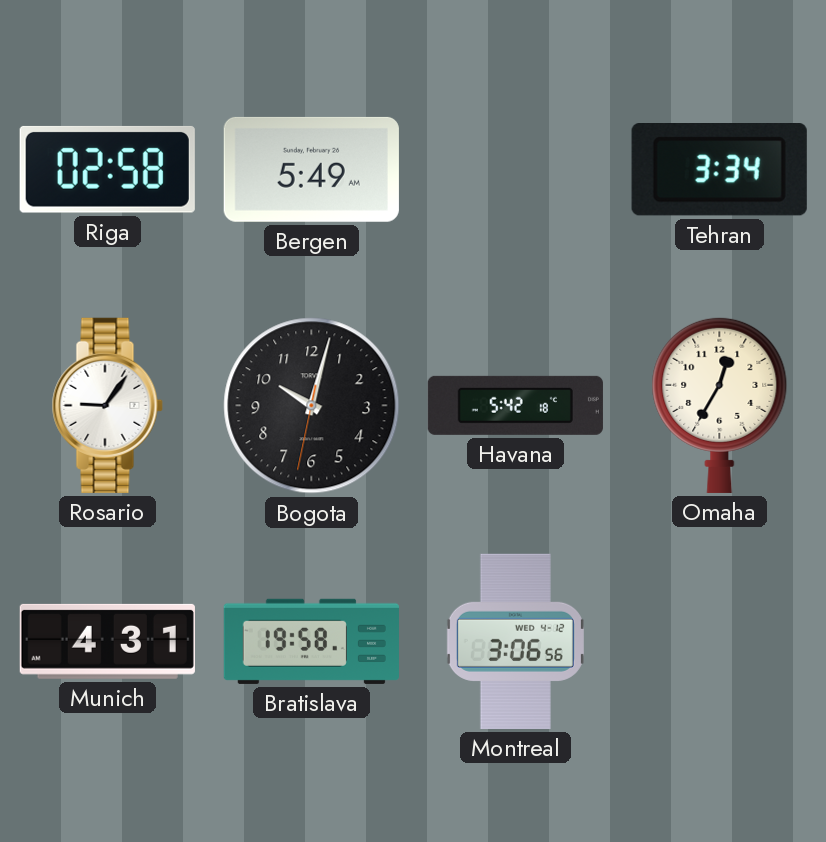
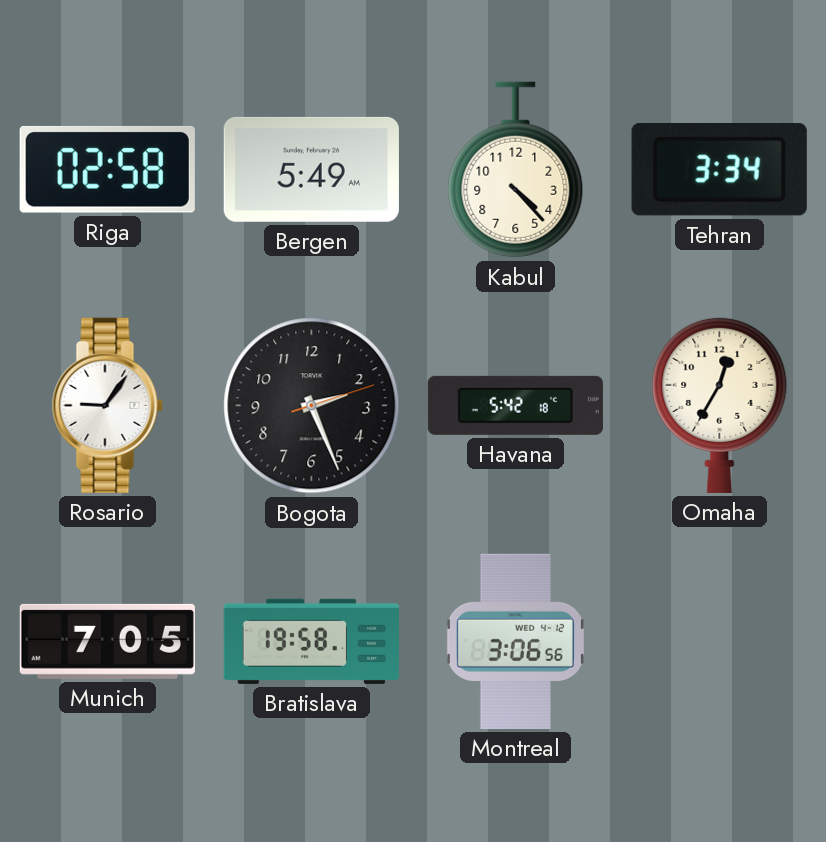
Kabul: none -> 4:23
Bogota: 10:02 -> 2:26
Munich: 4:31 -> 7:05
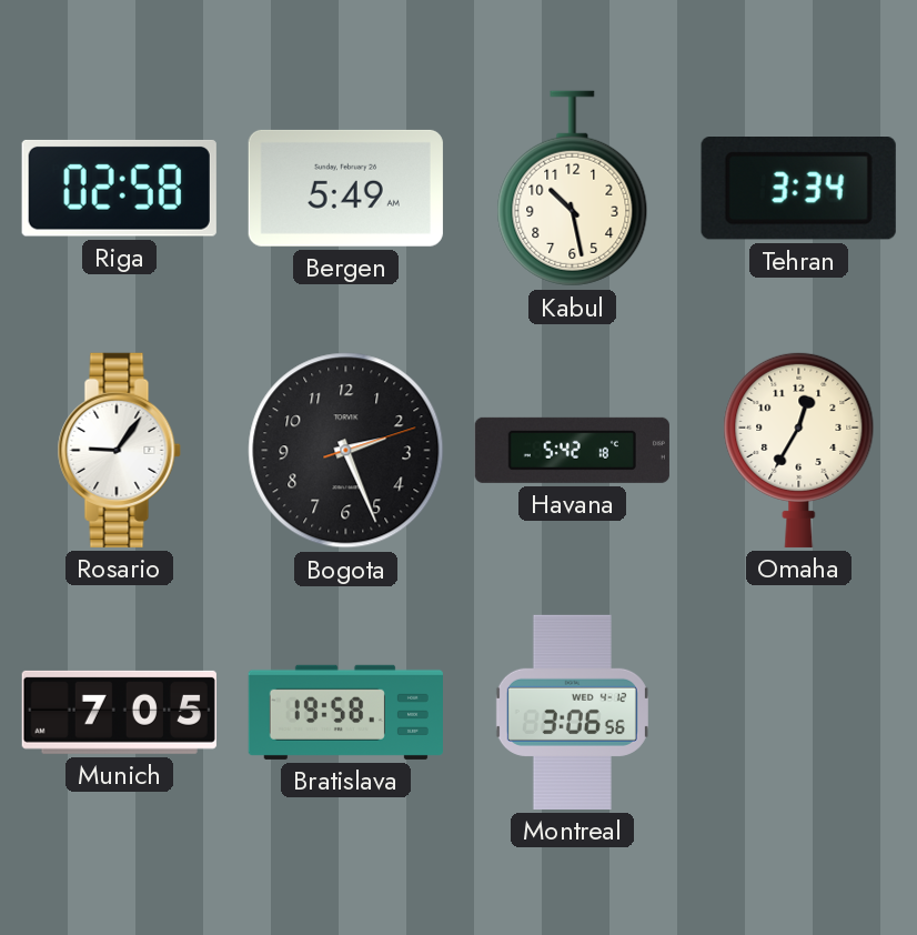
Kabul: 4:23 -> 10:28
